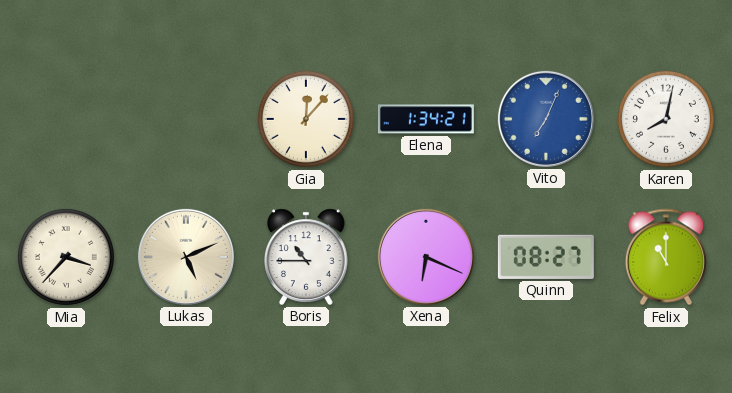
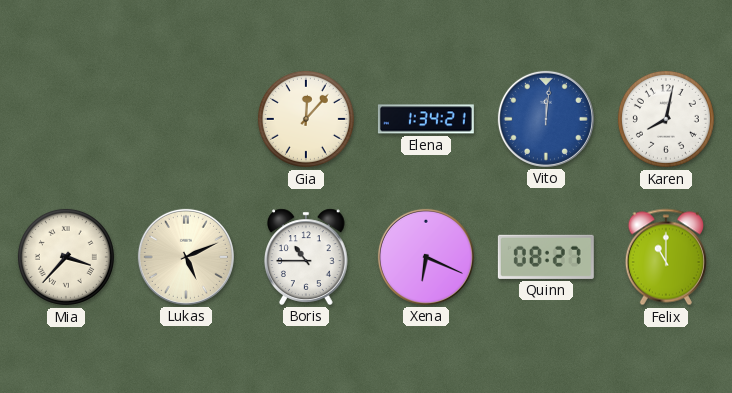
Vito: 7:04 -> 12:01
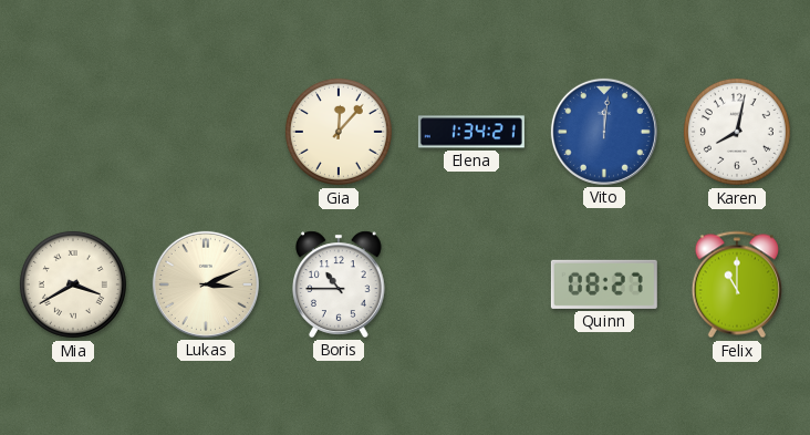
Mia: 3:37 -> 3:40
Lukas: 5:11 -> 3:11
Xena: 6:19 -> none
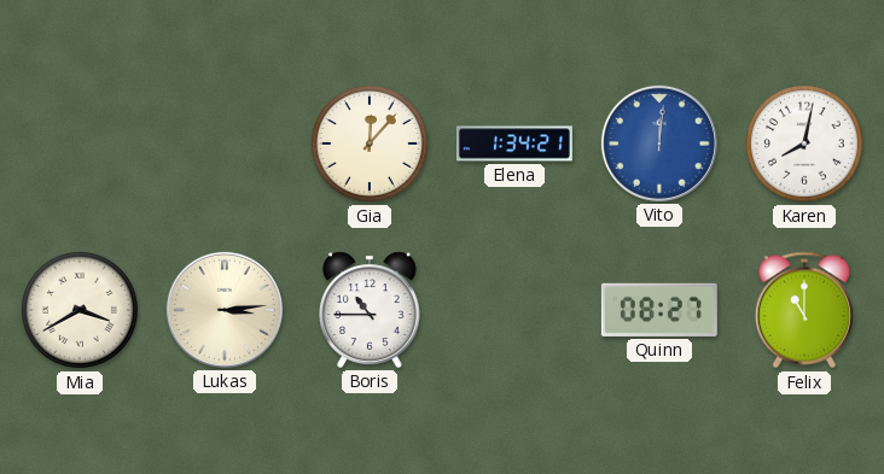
Lukas: 3:11 -> 3:14
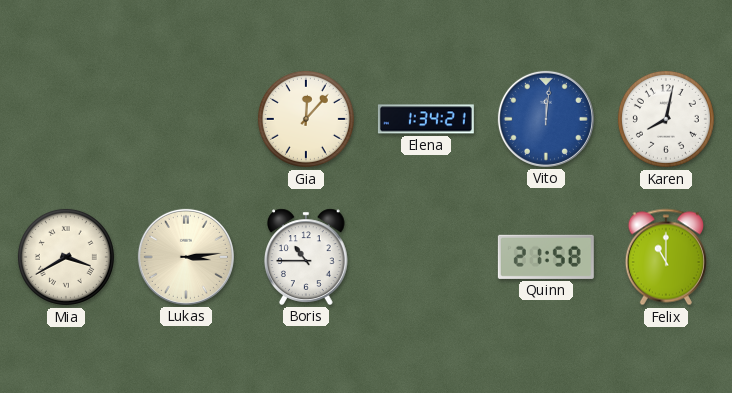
Quinn: 08:27 -> 21:58
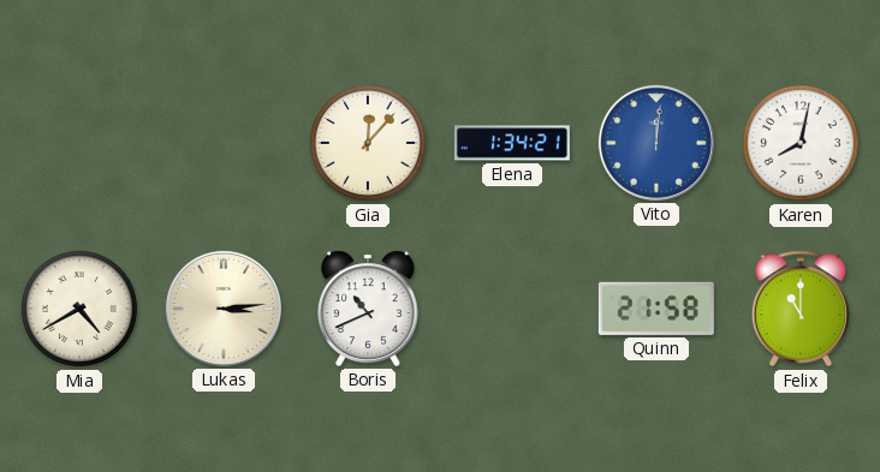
Mia: 3:40 -> 4:40
Boris: 10:45 -> 10:41
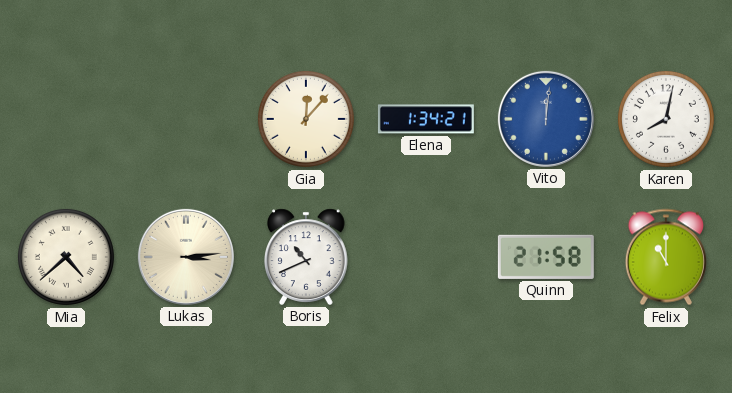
Mia: 4:40 -> 4:38
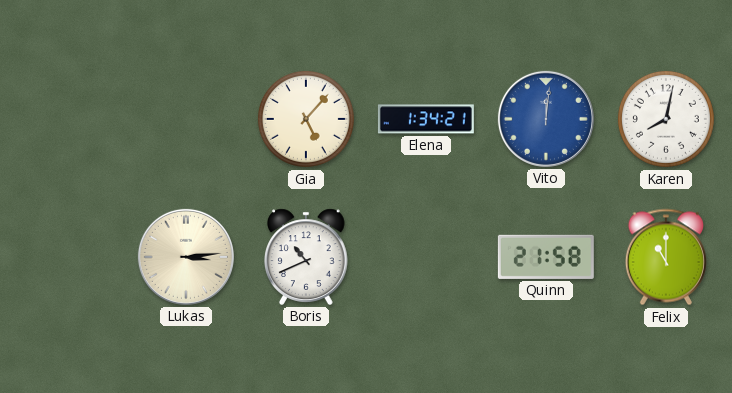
Gia: 12:07 -> 5:07
Mia: 4:38 -> none
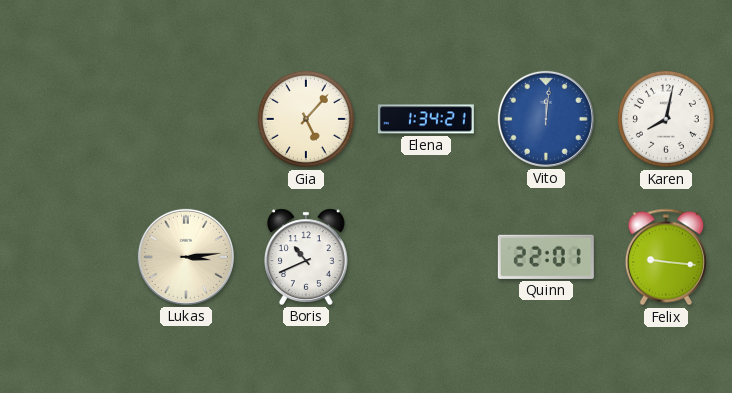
Quinn: 21:58 -> 22:01
Felix: 11:00 -> 9:16
